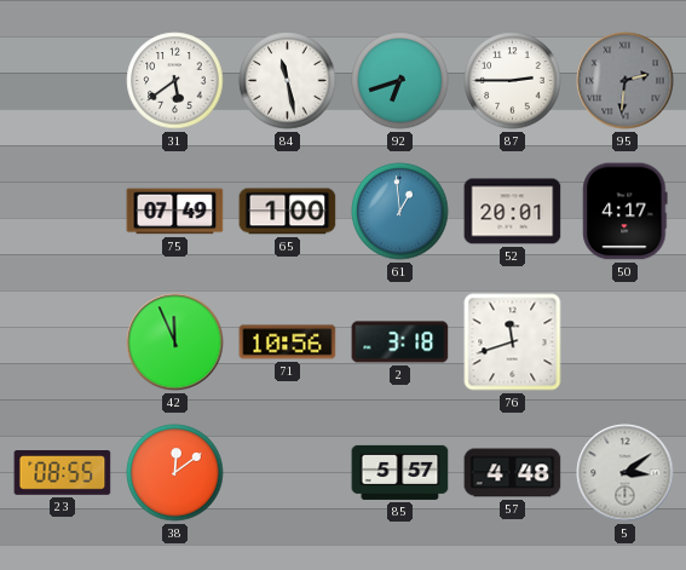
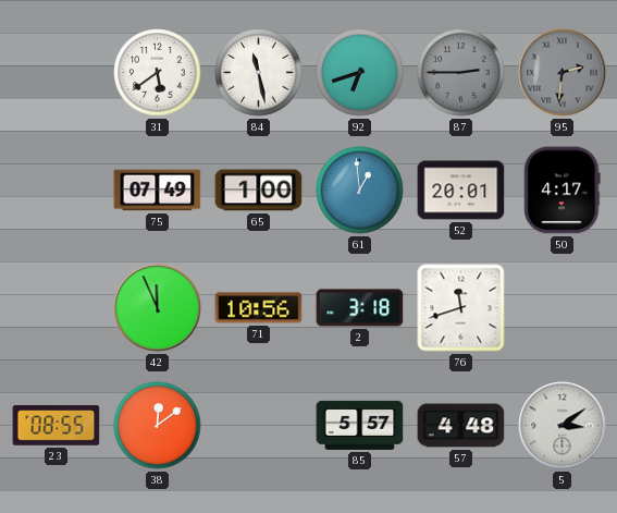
87 dial: white -> grey
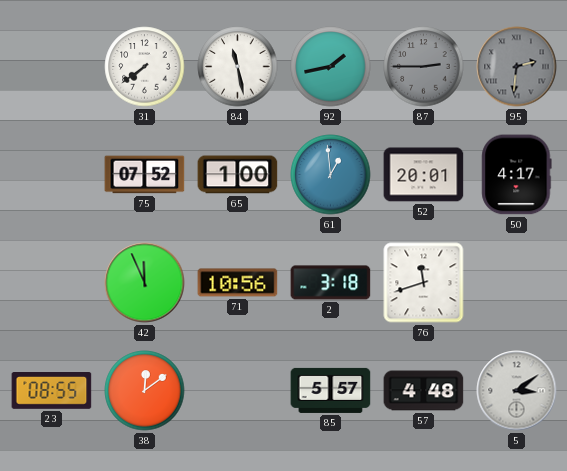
31: 5:39 -> 7:39
92: 6:42 -> 1:43
75: 07:49 -> 07:52
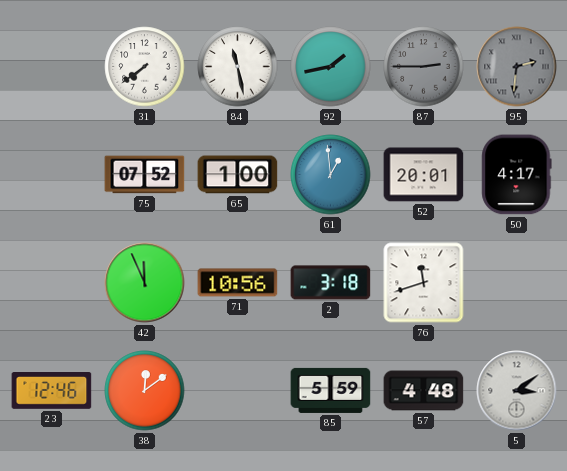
23: 08:55 -> 12:46
85: 5:57 -> 5:59
